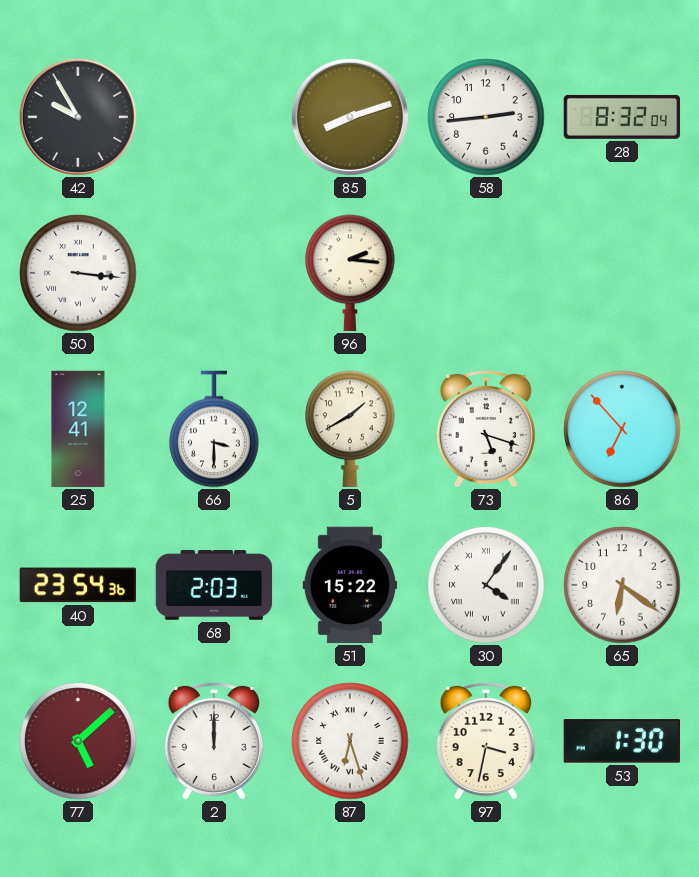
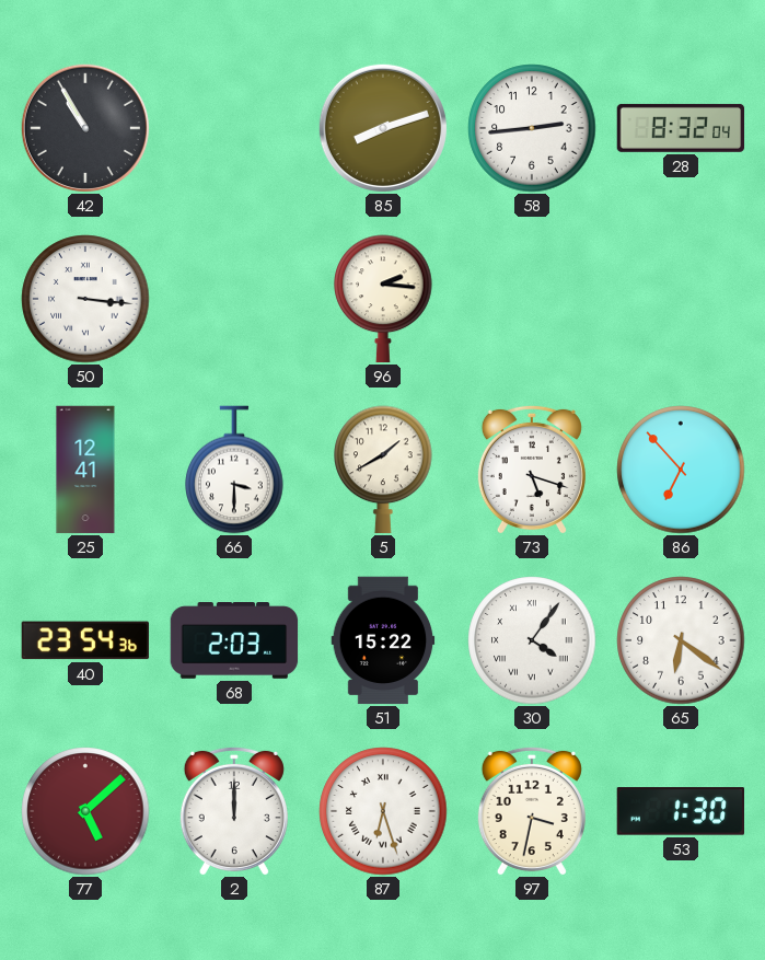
42: 9:55 -> 10:55
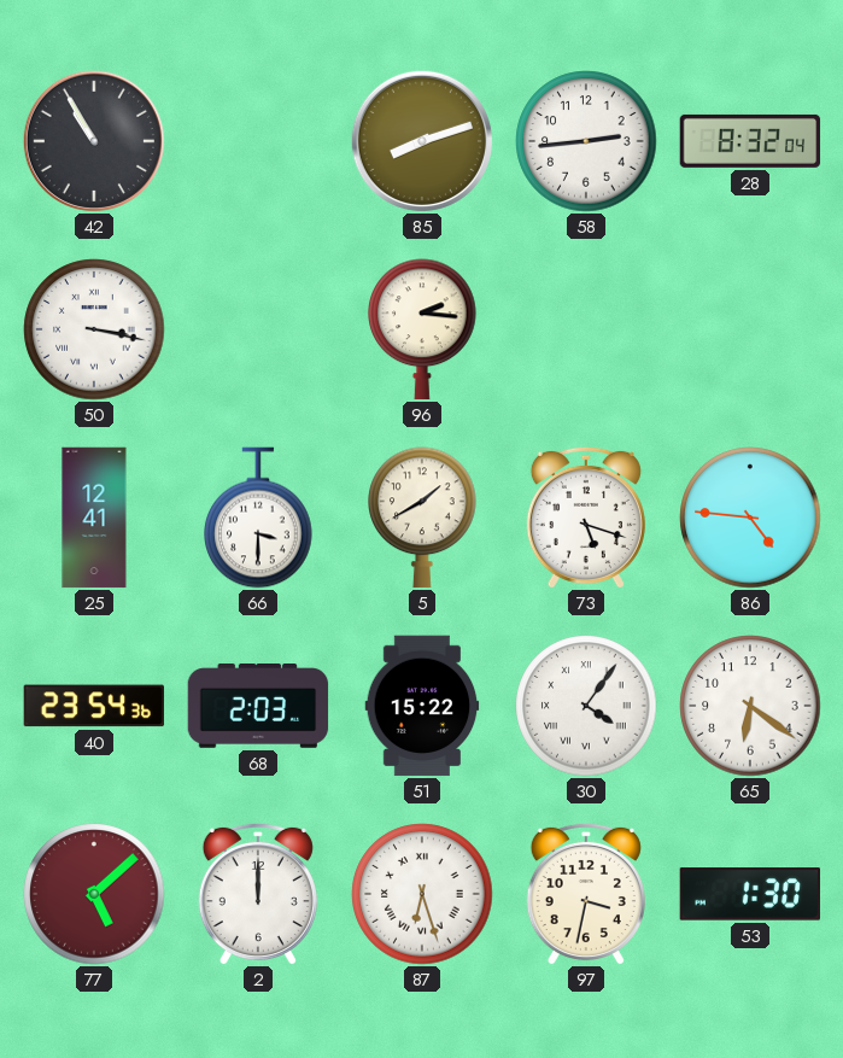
50: 3:16 -> 3:17
86: 6:53 -> 4:46
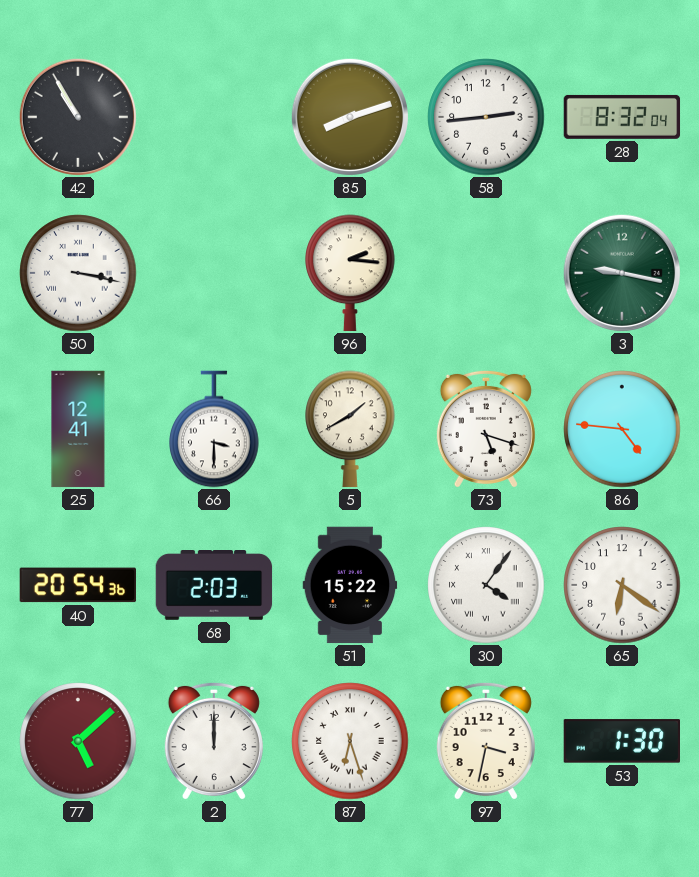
3: none -> 9:17
40: 23:54 -> 20:54
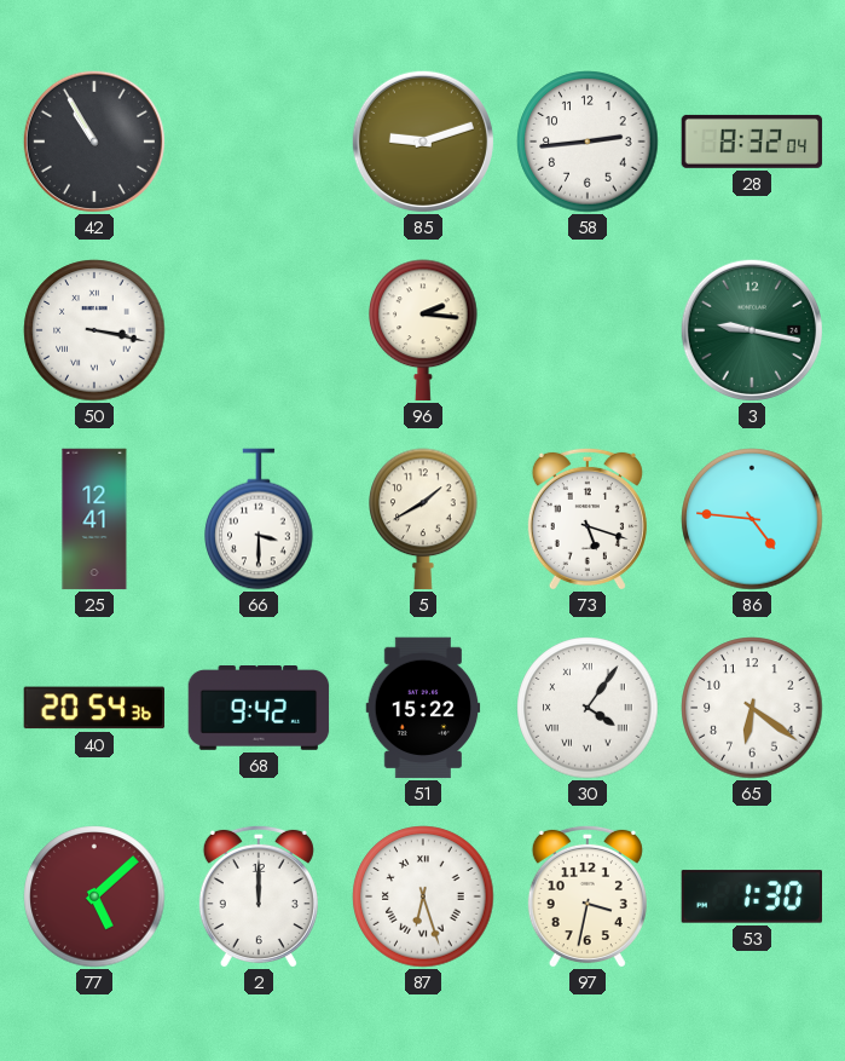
85: 8:12 -> 9:12
68: 2:03 -> 9:42
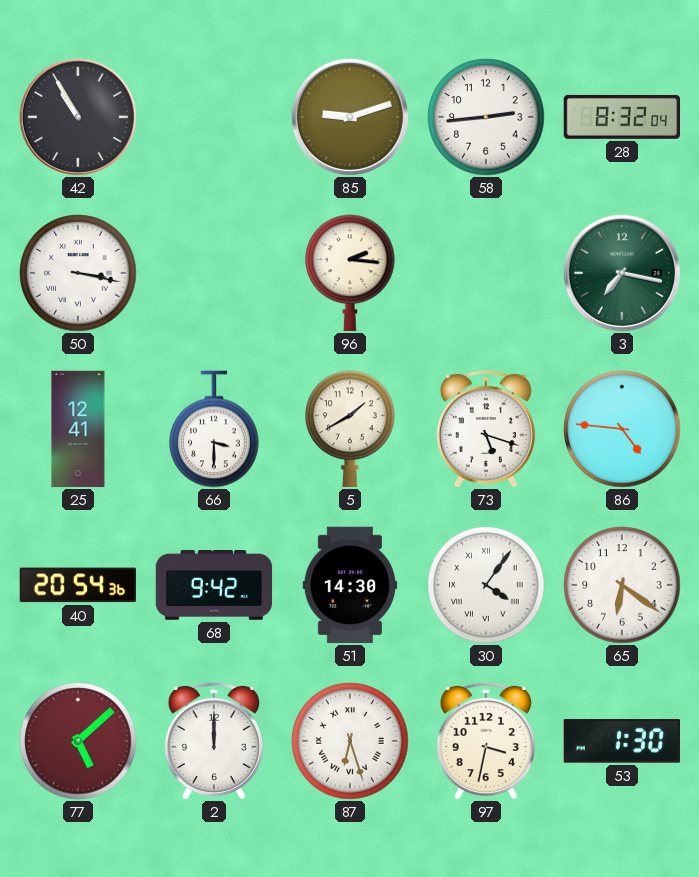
3: 9:17 -> 7:17
51: 15:22 -> 14:30
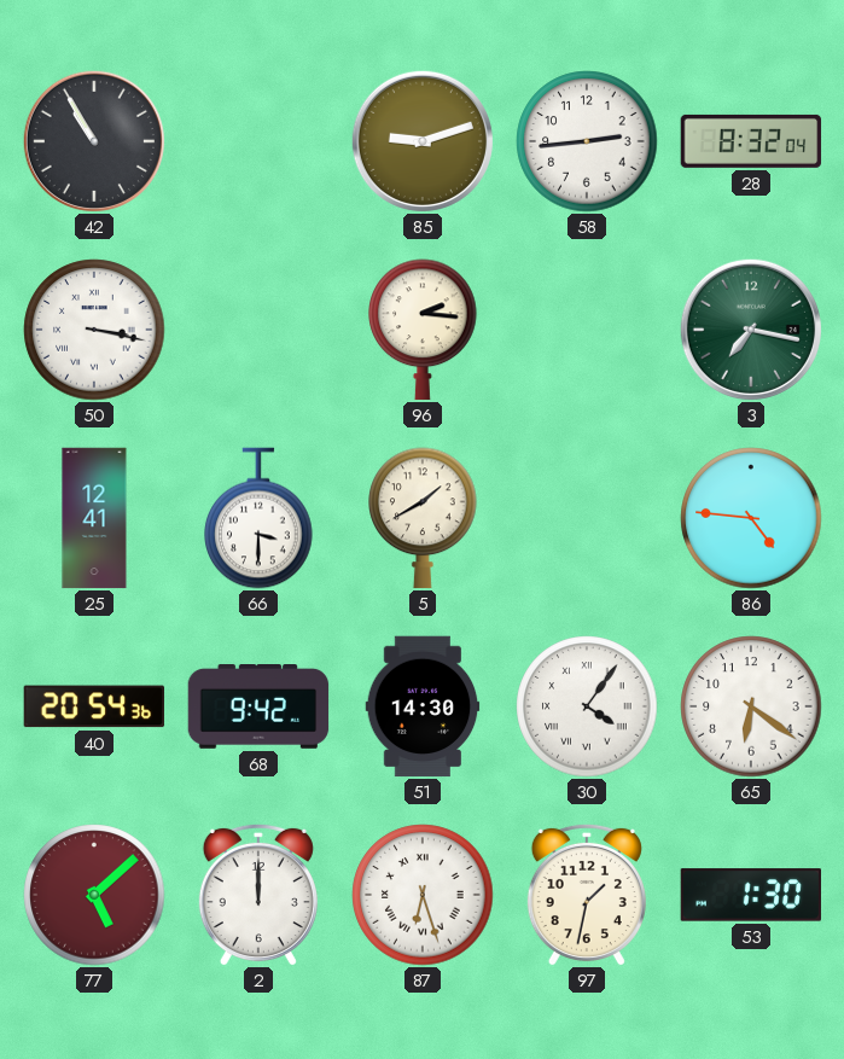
73: 5:18 -> none
97: 3:32 -> 1:32
